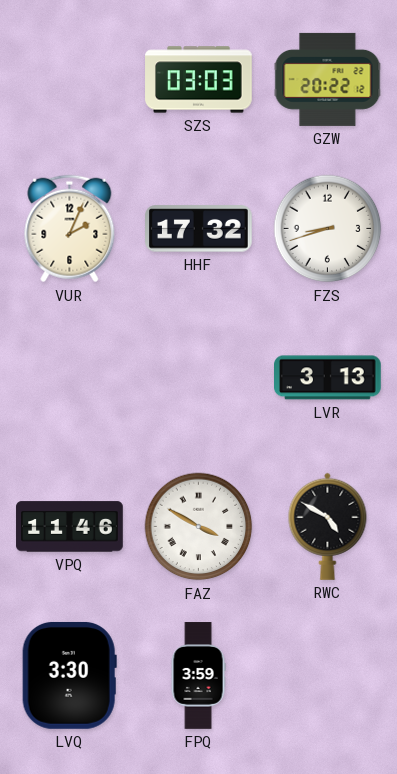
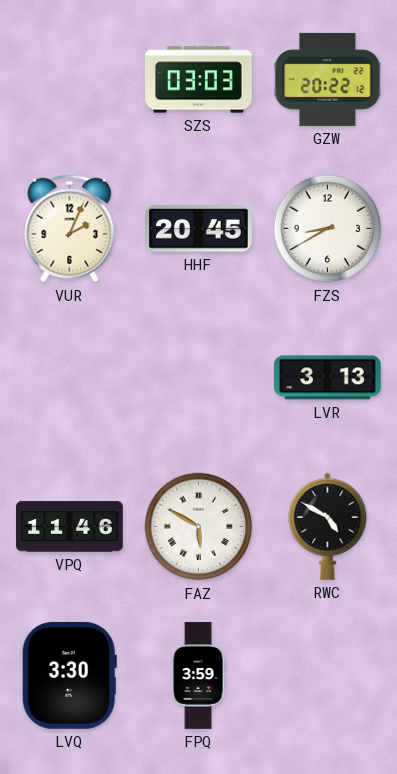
HHF: 17:32 -> 20:45
FZS: 8:42 -> 8:40
FAZ: 3:50 -> 5:50
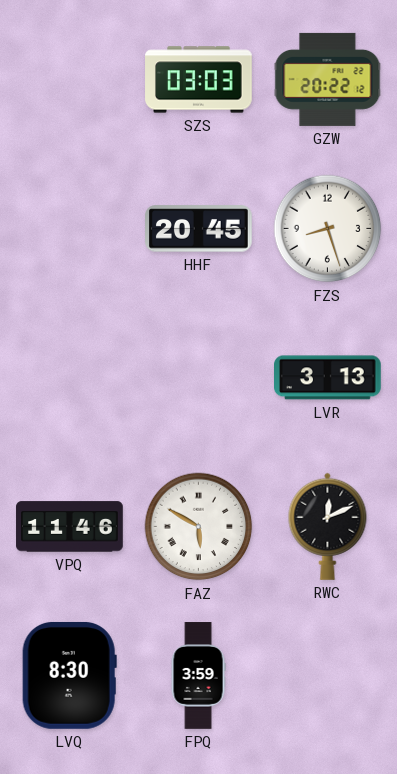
VUR: 2:04 -> none
FZS: 8:40 -> 8:27
RWC: 4:50 -> 12:11
LVQ: 3:30 -> 8:30
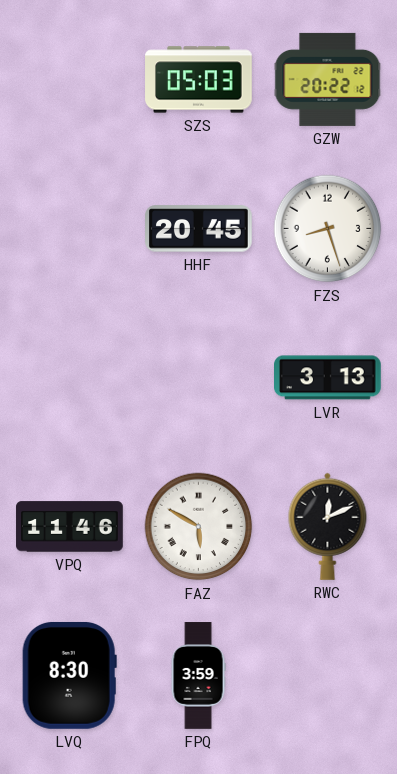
SZS: 03:03 -> 05:03
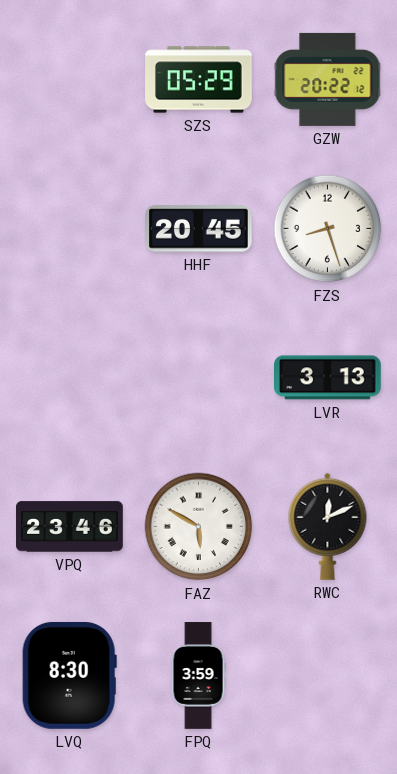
SZS: 05:03 -> 05:29
VPQ: 11:46 -> 23:46
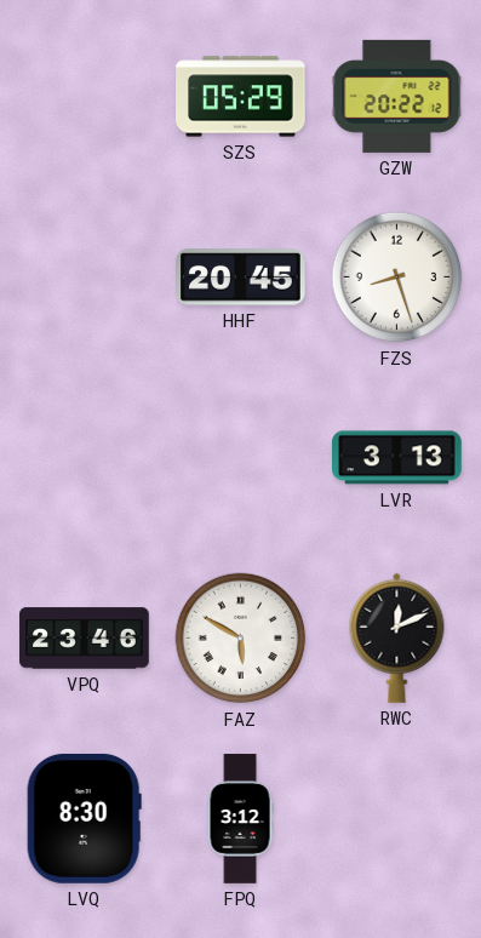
FPQ: 3:59 -> 3:12
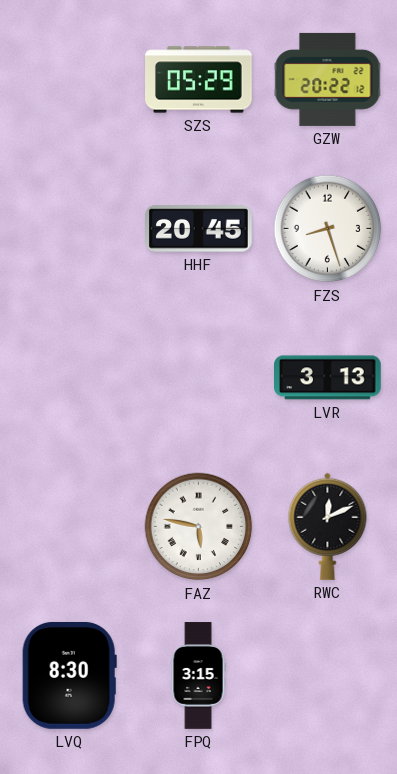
VPQ: 23:46 -> none
FAZ: 5:50 -> 5:47
FPQ: 3:12 -> 3:15
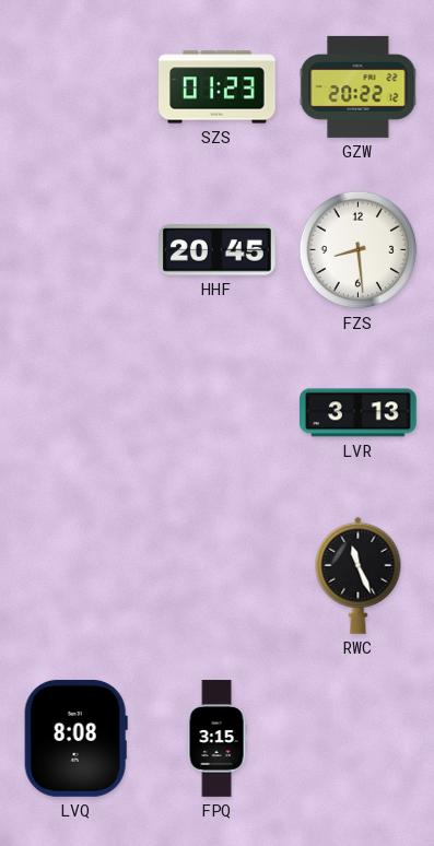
SZS: 05:29 -> 01:23
FZS: 8:27 -> 8:29
FAZ: 5:47 -> none
RWC: 12:11 -> 11:26
LVQ: 8:30 -> 8:08
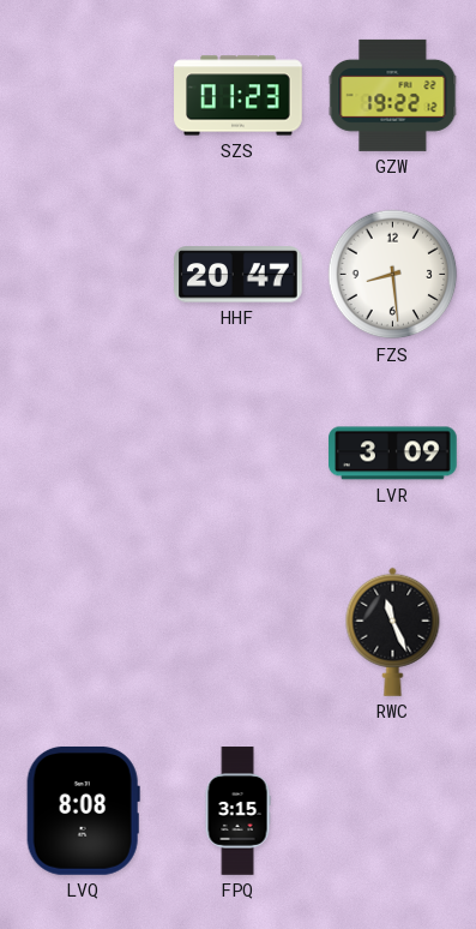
GZW: 20:22 -> 19:22
HHF: 20:45 -> 20:47
LVR: 3:13 -> 3:09
